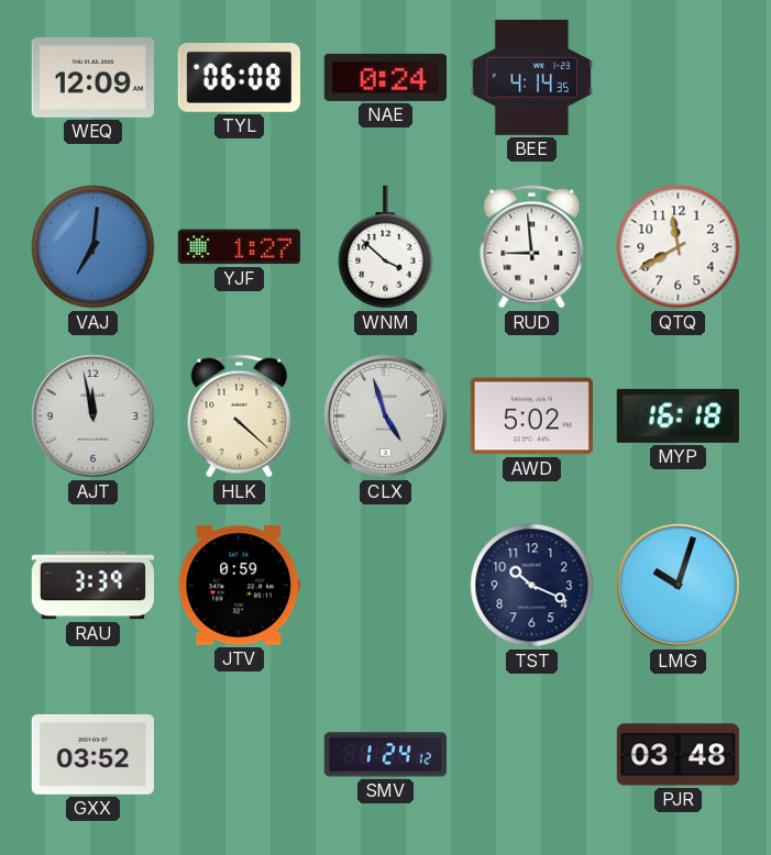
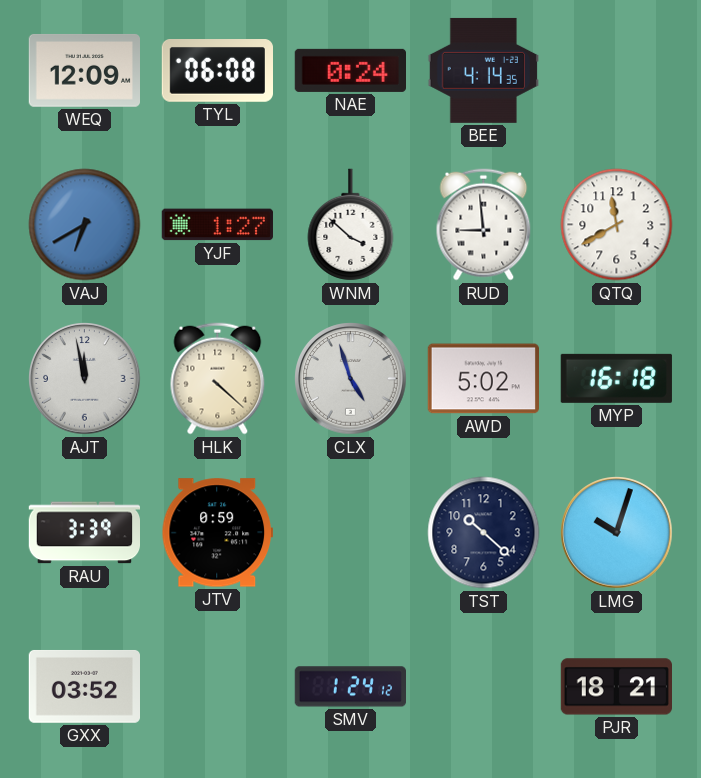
VAJ: 7:01 -> 6:40
TST: 10:19 -> 10:22
PJR: 03:48 -> 18:21
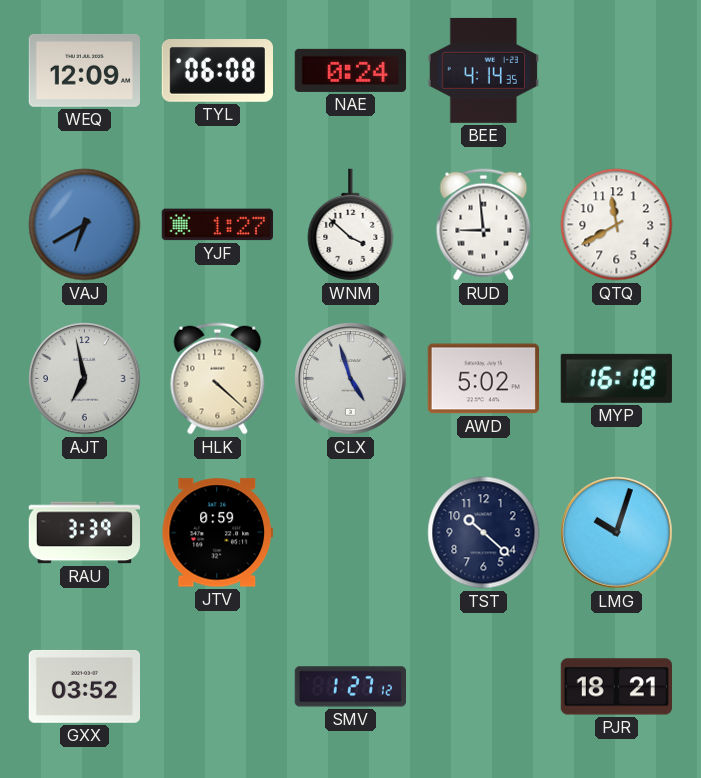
AJT: 11:58 -> 6:58
SMV: 1:24 -> 1:27
